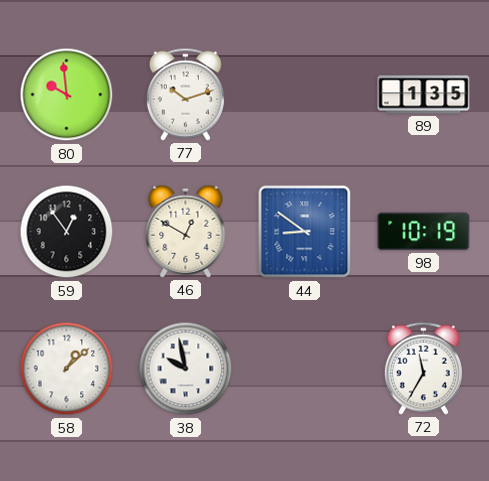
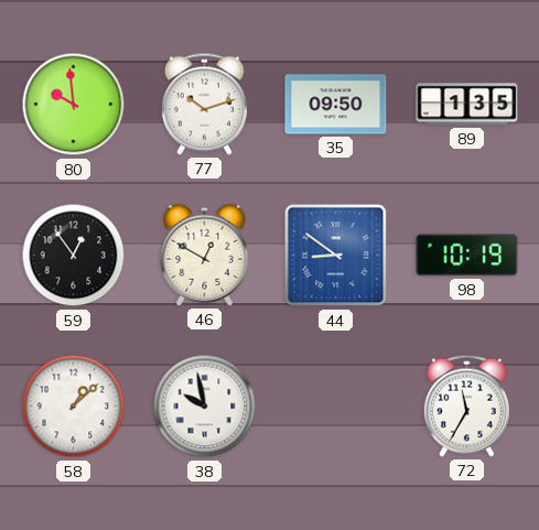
35: none -> 09:50
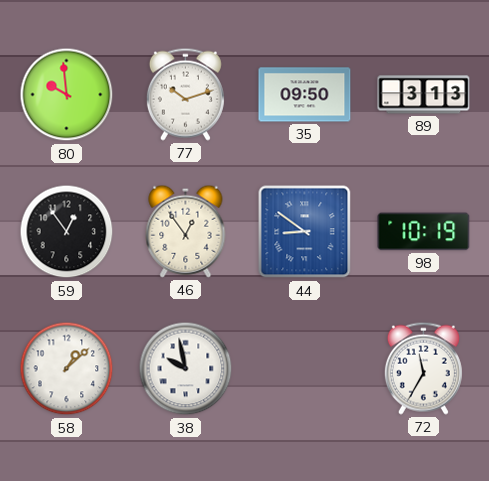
89: 1:35 -> 3:13
46: 12:50 -> 12:54
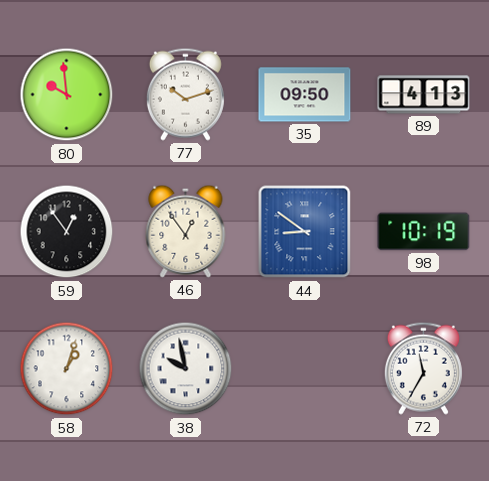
89: 3:13 -> 4:13
58: 1:08 -> 1:03
